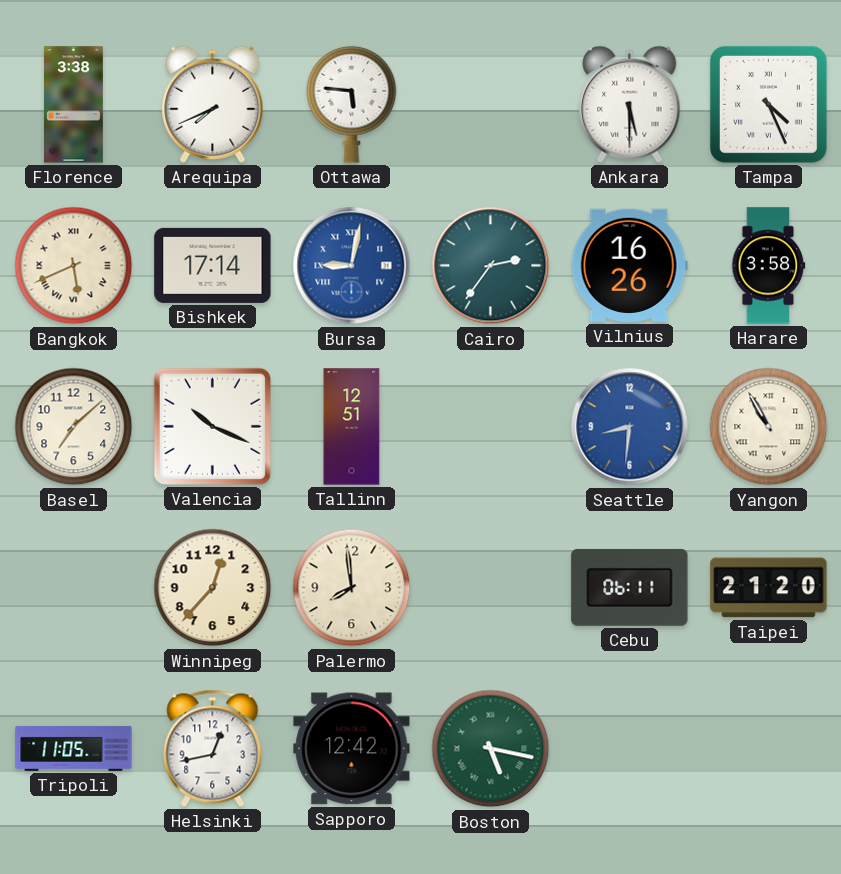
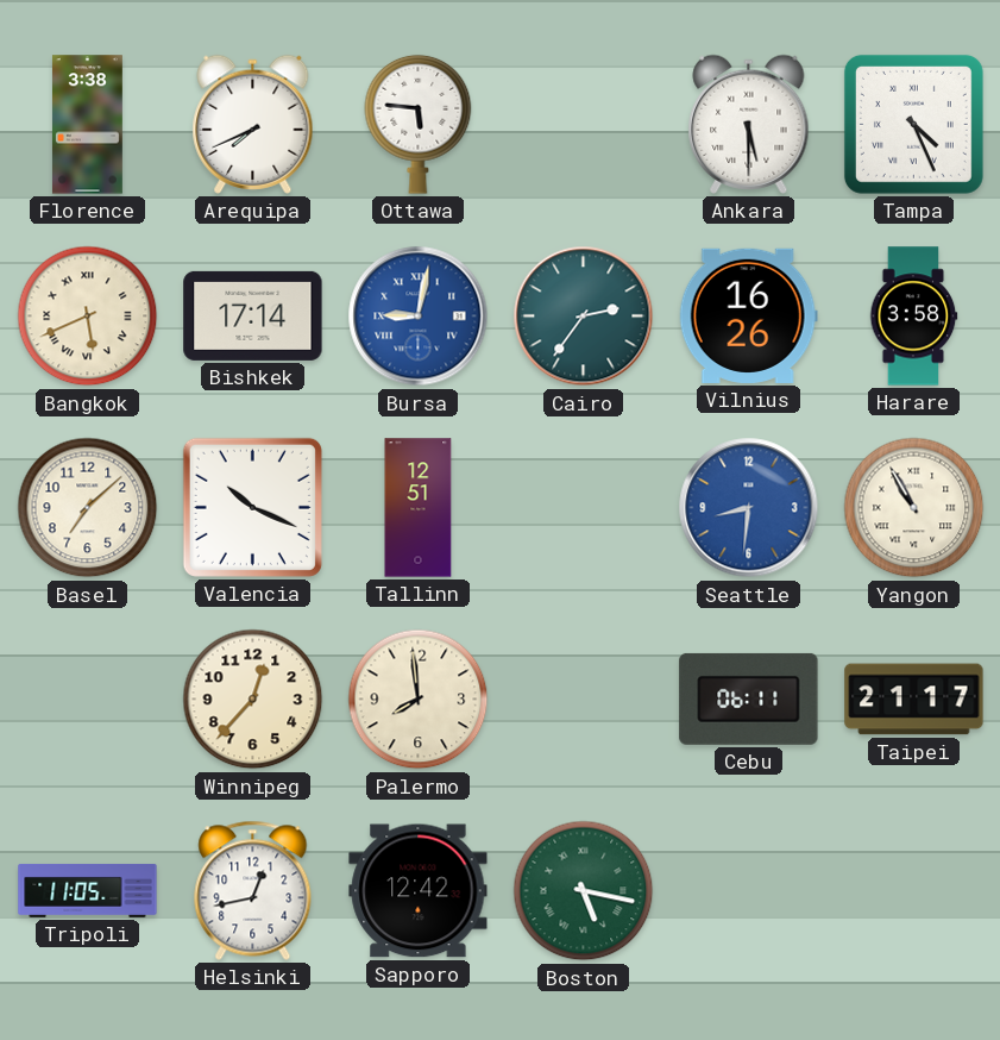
Taipei: 21:20 -> 21:17
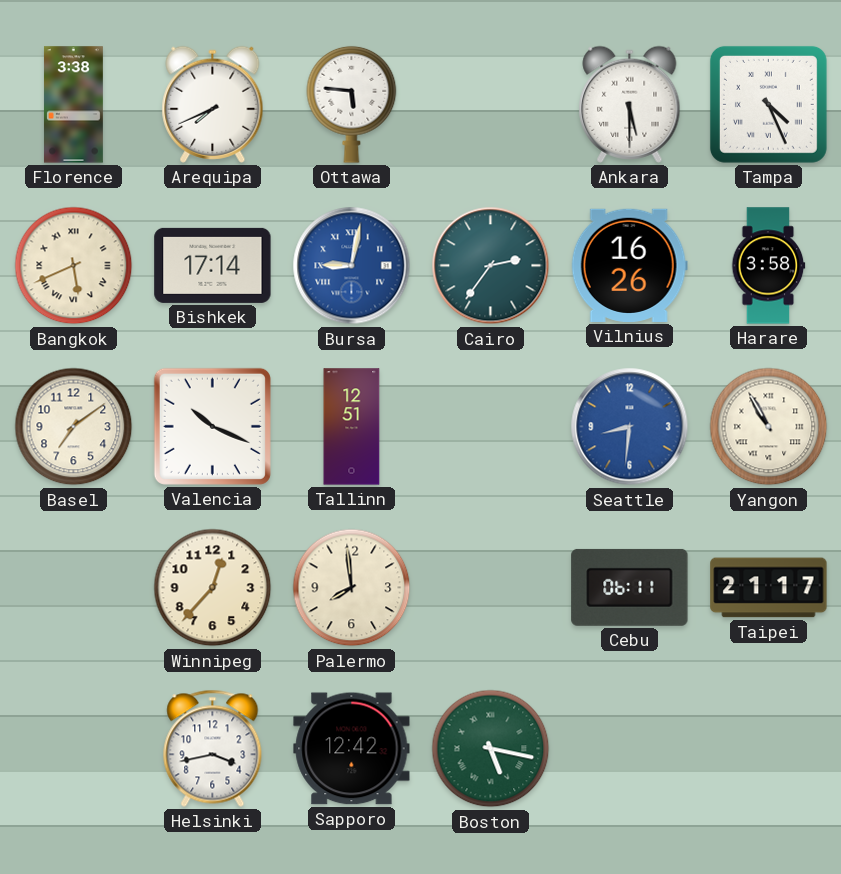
Basel: 7:08 -> 7:09
Tripoli: 11:05 -> none
Helsinki: 12:43 -> 3:43
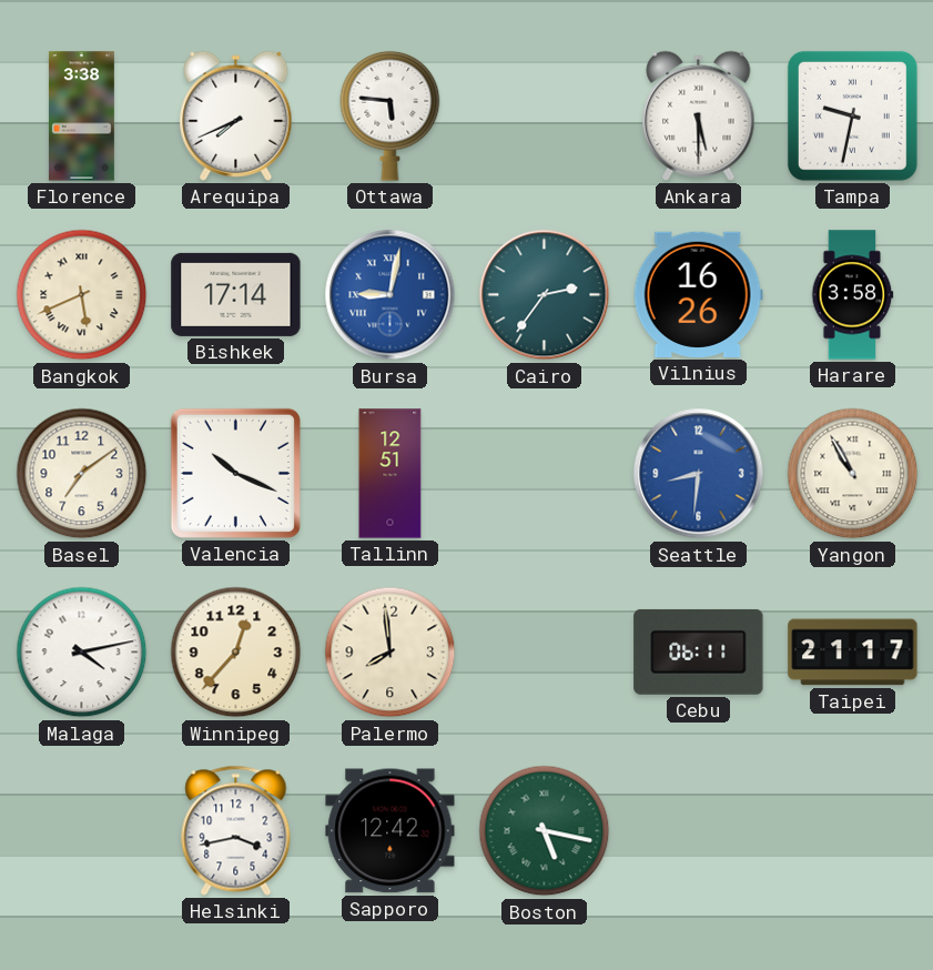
Tampa: 4:26 -> 9:32
Malaga: none -> 4:13
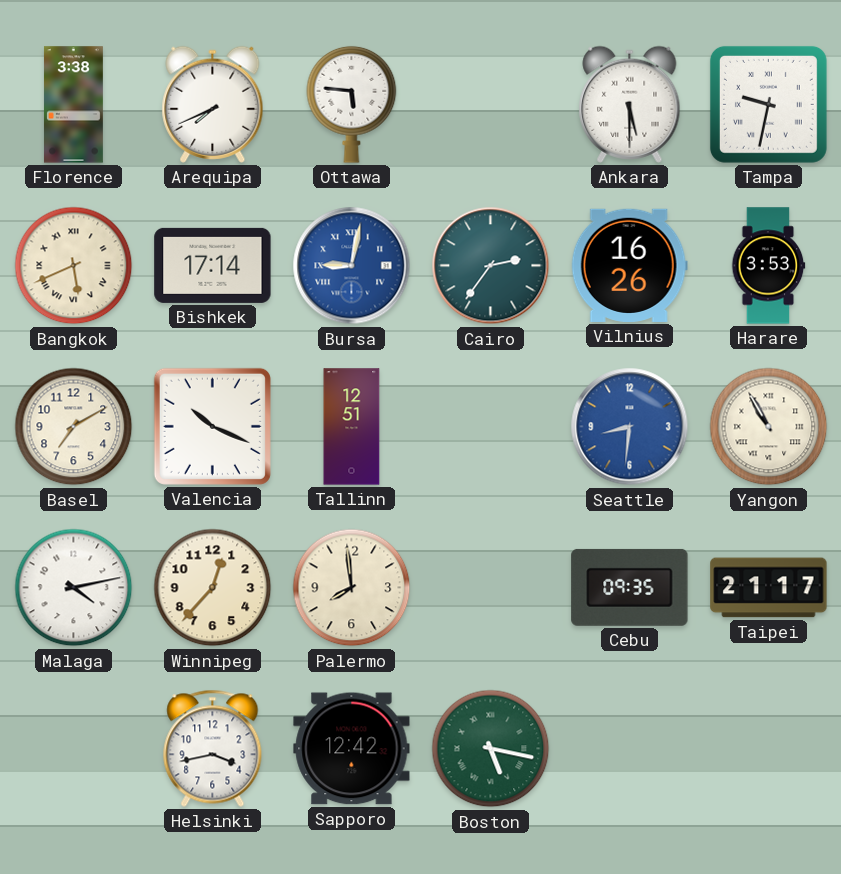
Harare: 3:58 -> 3:53
Basel: 7:09 -> 7:10
Cebu: 06:11 -> 09:35
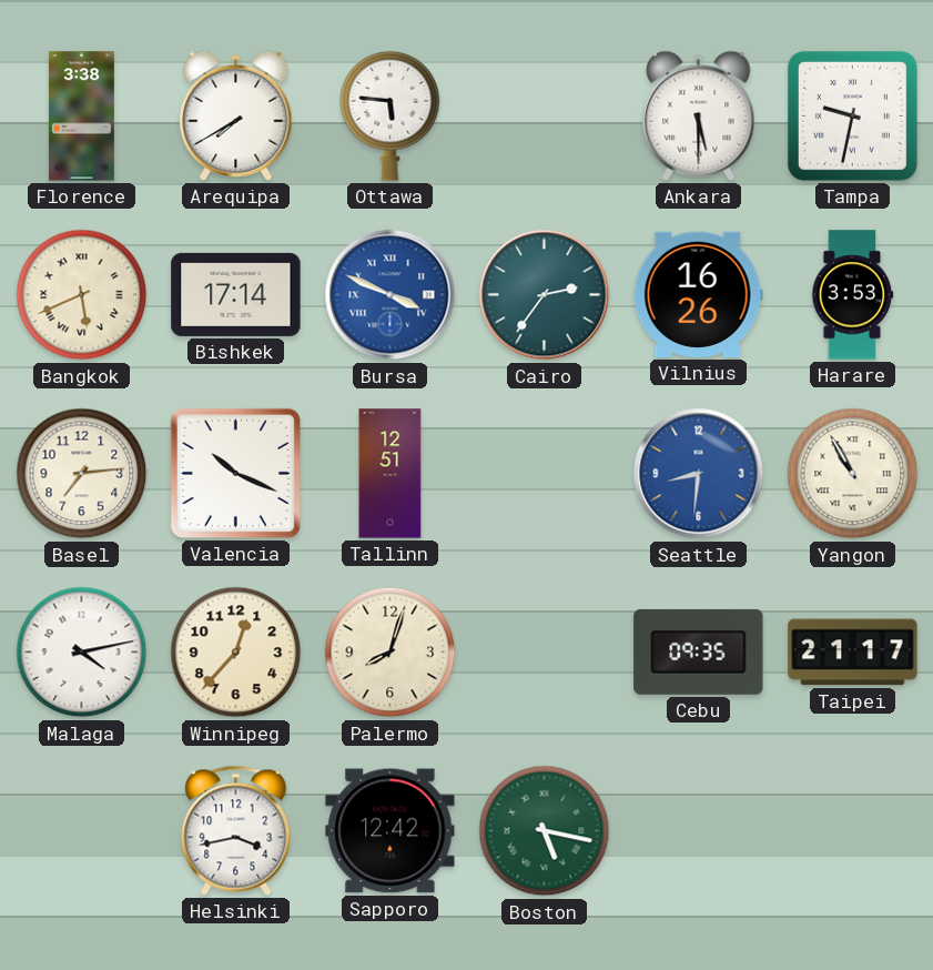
Arequipa: 7:41 -> 7:40
Bursa: 9:02 -> 3:49
Basel: 7:10 -> 7:14
Palermo: 7:59 -> 8:03
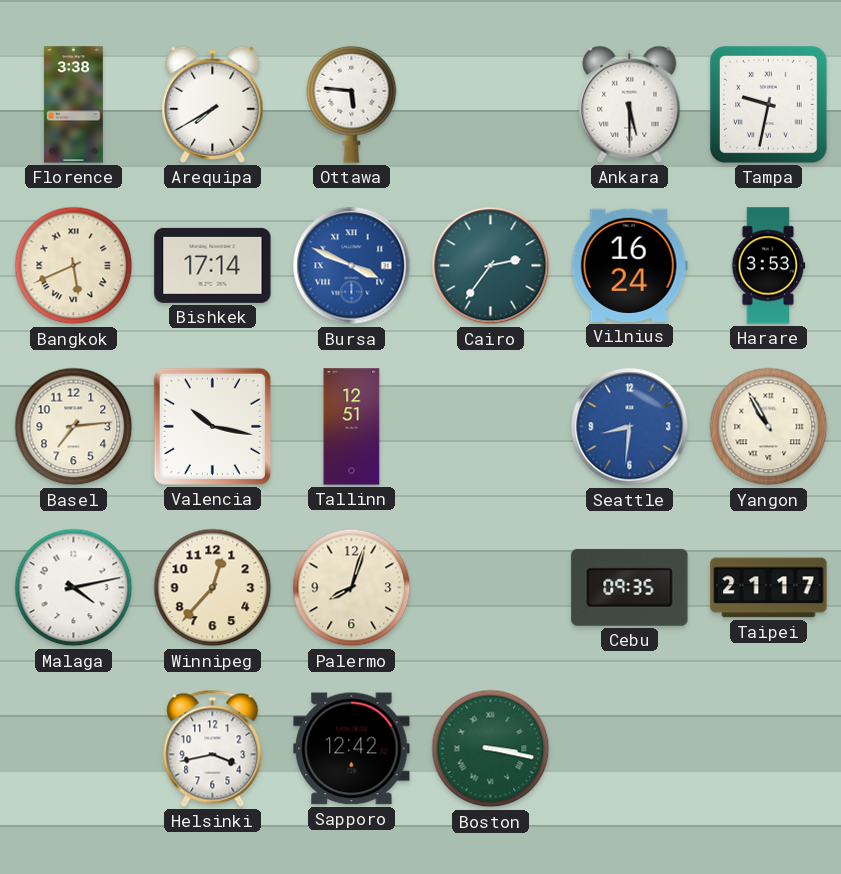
Vilnius: 16:26 -> 16:24
Valencia: 10:19 -> 10:17
Boston: 5:17 -> 3:17
